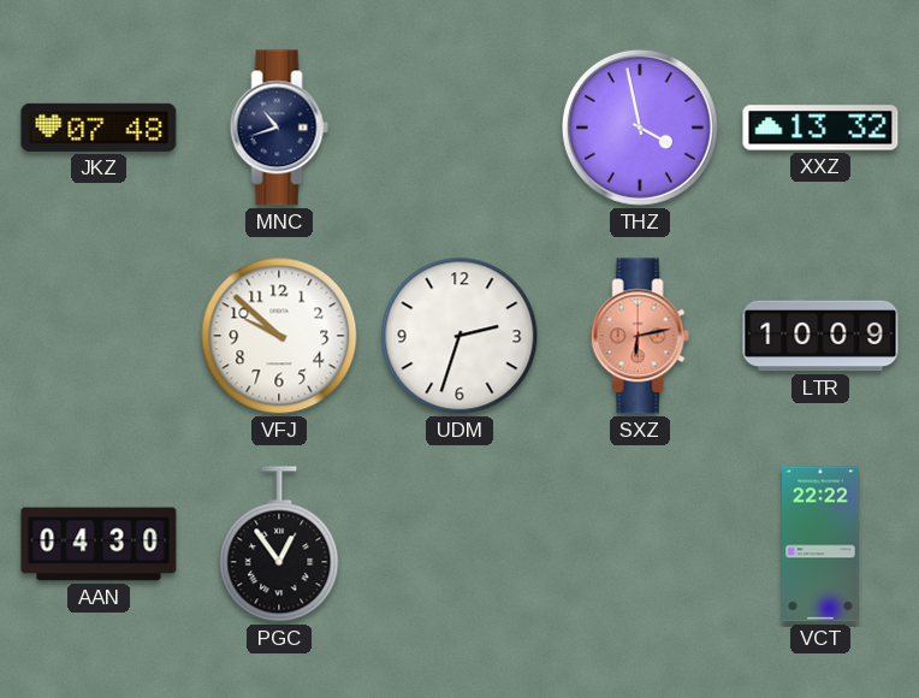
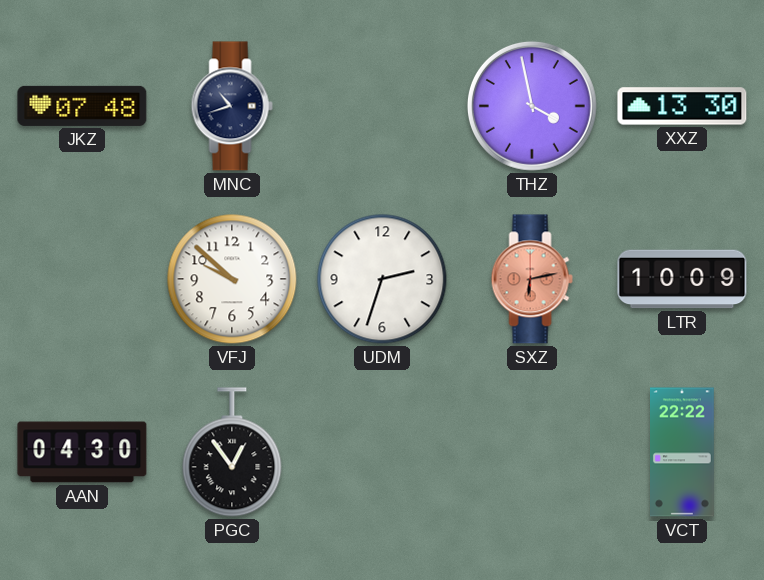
XXZ: 13:32 -> 13:30
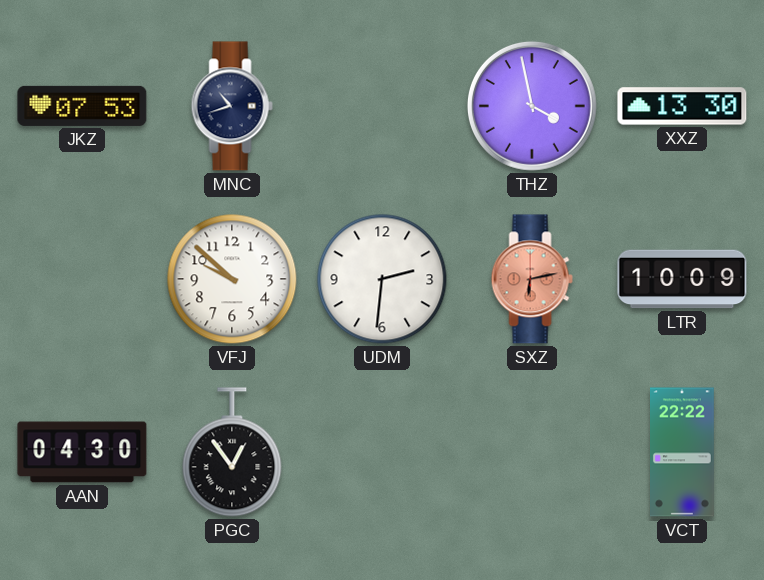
JKZ: 07:48 -> 07:53
UDM: 2:33 -> 2:31
